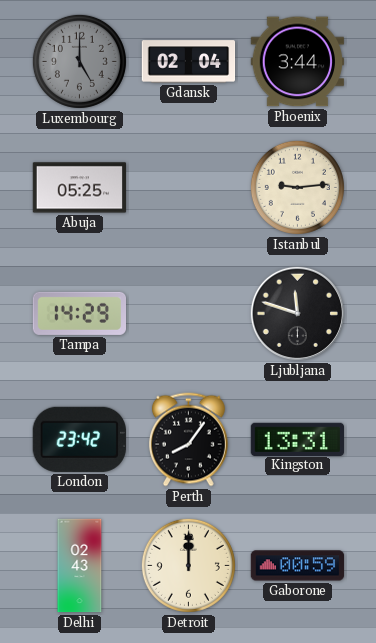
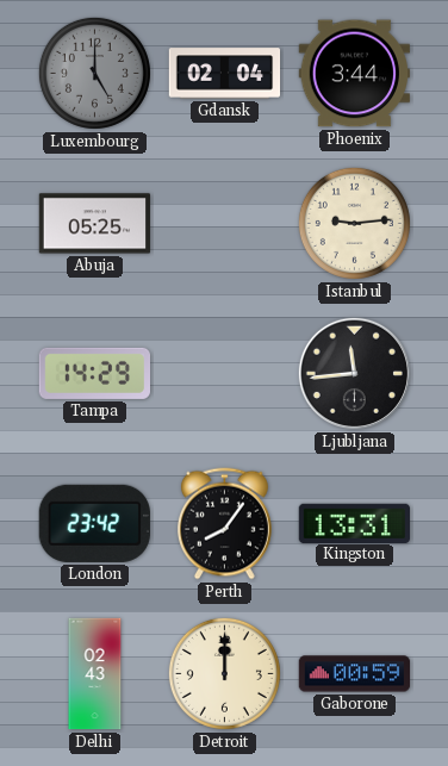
Ljubljana: 11:48 -> 11:44
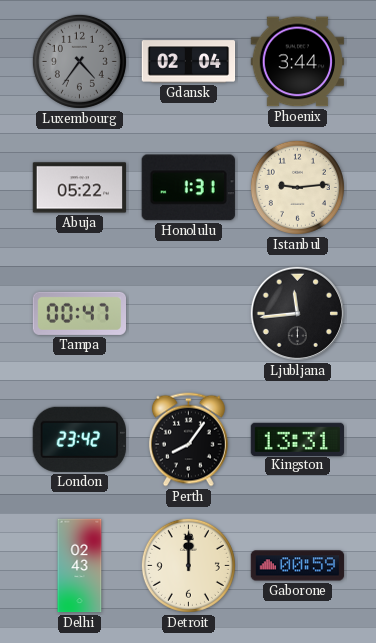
Luxembourg: 5:00 -> 4:36
Abuja: 05:25 -> 05:22
Honolulu: none -> 1:31
Tampa: 14:29 -> 00:47
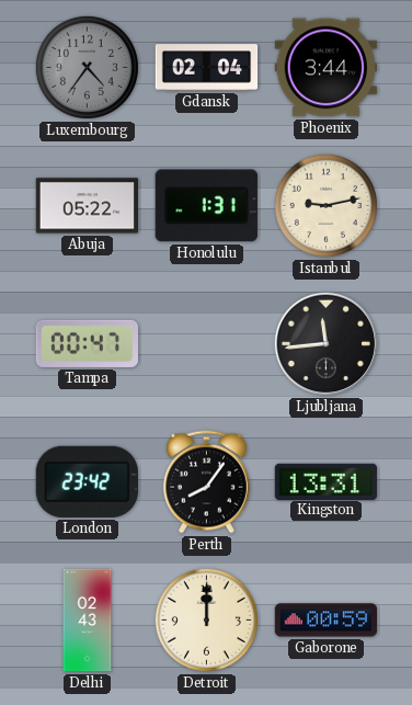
Istanbul: 9:14 -> 9:13
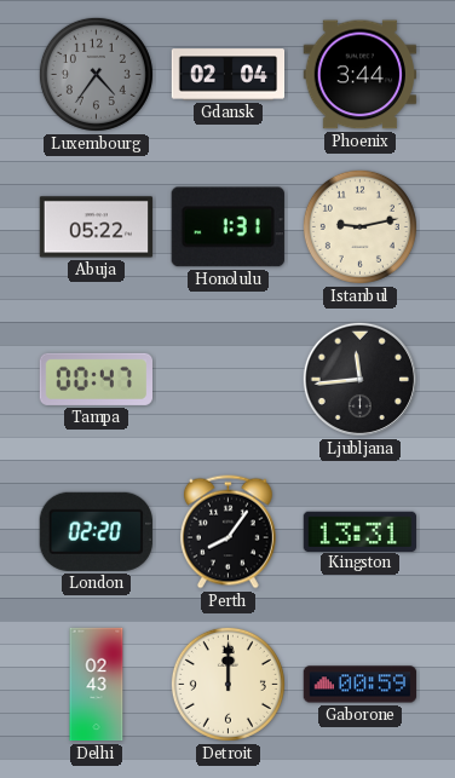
London: 23:42 -> 02:20
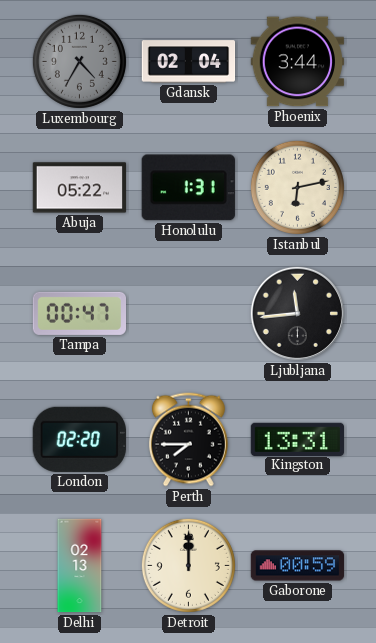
Luxembourg: 4:36 -> 4:35
Istanbul: 9:13 -> 6:13
Perth: 8:06 -> 7:45
Delhi: 02:43 -> 02:13
